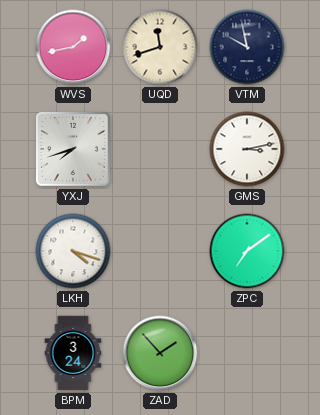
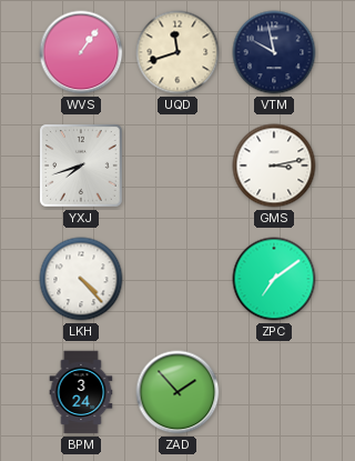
WVS: 1:43 -> 1:06
LKH: 4:18 -> 4:23
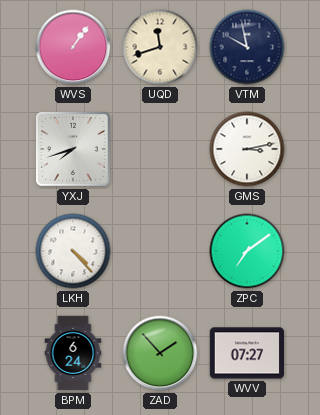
BPM: 3:24 -> 6:24
WVV: none -> 07:27
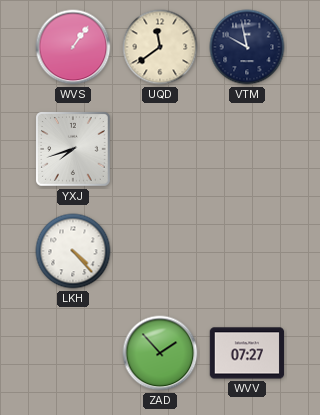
UQD: 11:42 -> 11:39
GMS: 3:13 -> none
ZPC: 7:09 -> none
BPM: 6:24 -> none
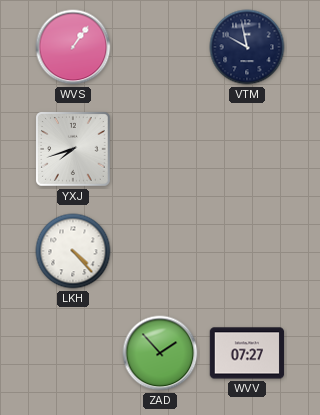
UQD: 11:39 -> none
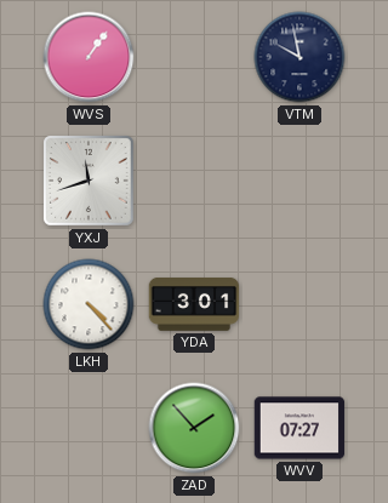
YXJ: 7:42 -> 11:42
YDA: none -> 3:01
